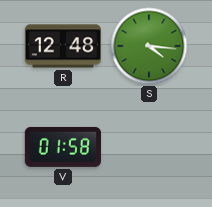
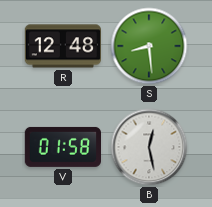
S: 4:16 -> 8:29
B: none -> 12:28
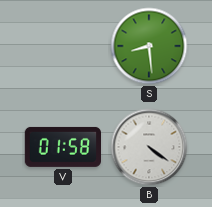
R: 12:48 -> none
B: 12:28 -> 4:21
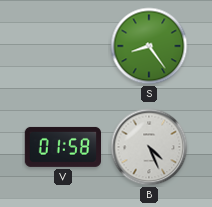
S: 8:29 -> 8:24
B: 4:21 -> 4:26
